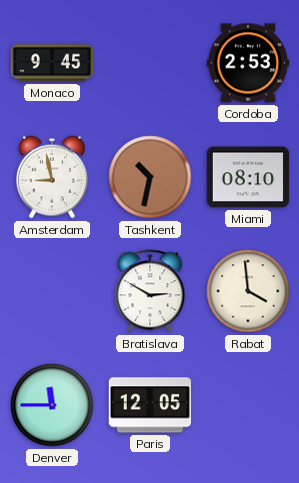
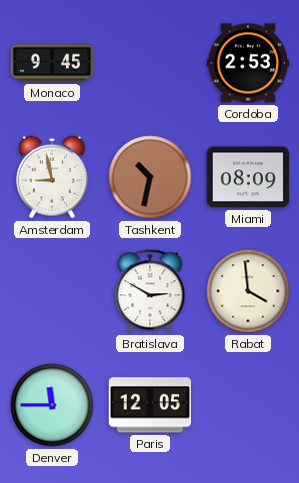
Miami: 08:10 -> 08:09
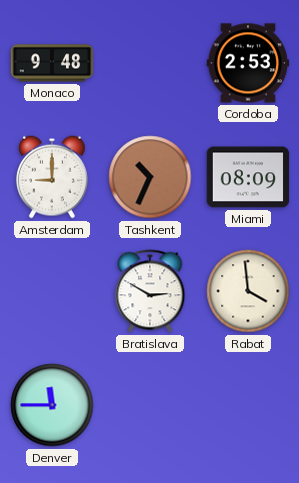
Monaco: 9:45 -> 9:48
Amsterdam: 8:58 -> 9:00
Tashkent: 10:32 -> 10:34
Paris: 12:05 -> none
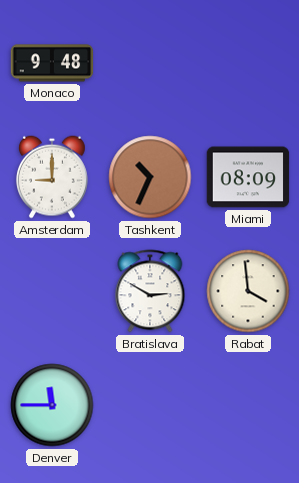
Cordoba: 2:53 -> none
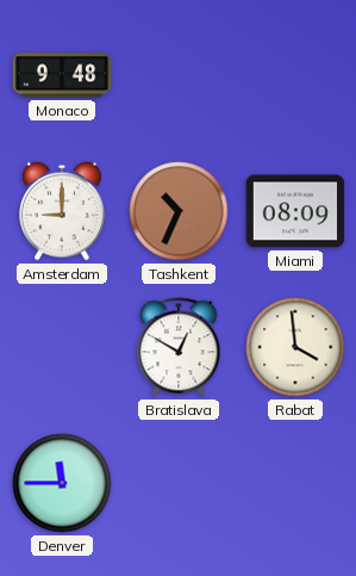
Bratislava: 2:50 -> 12:50
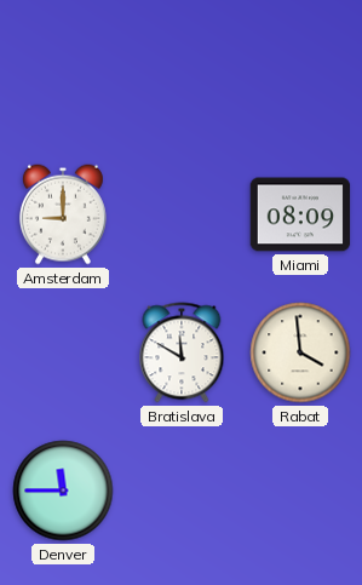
Monaco: 9:48 -> none
Tashkent: 10:34 -> none
Bratislava: 12:50 -> 11:50
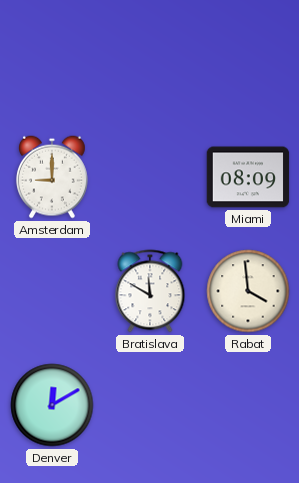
Denver: 11:45 -> 12:10
